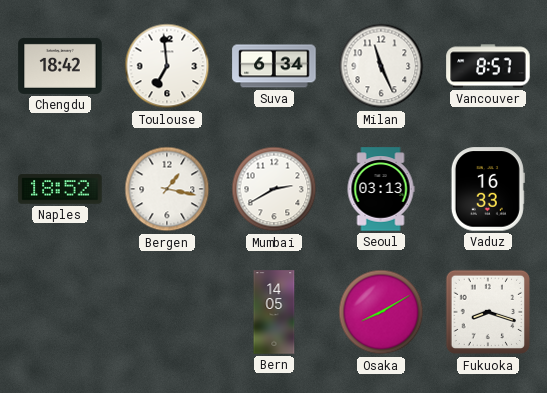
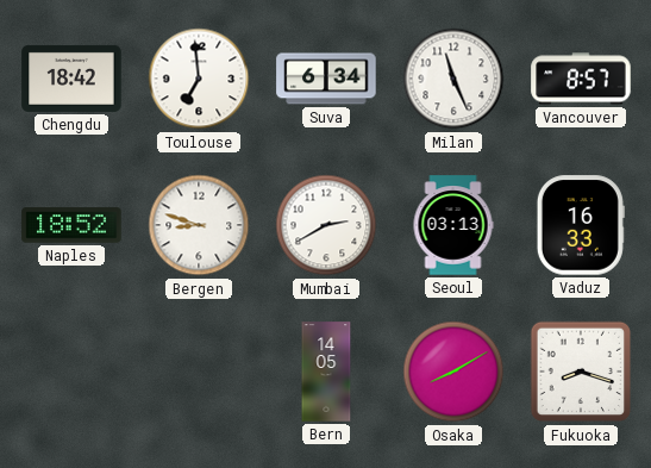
Bergen: 1:17 -> 8:48
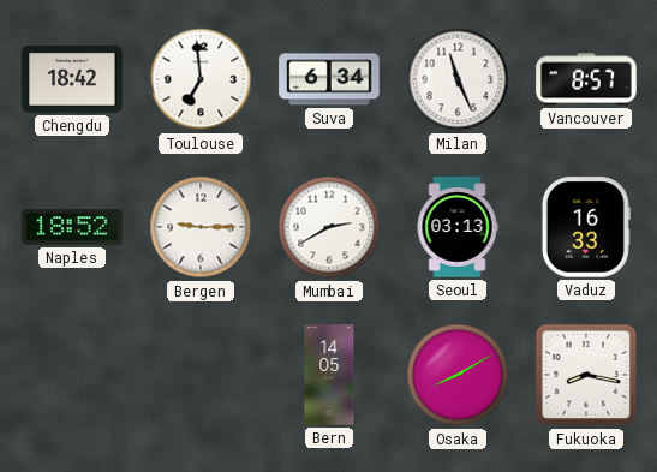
Bergen: 8:48 -> 9:15
Fukuoka: 8:18 -> 8:17
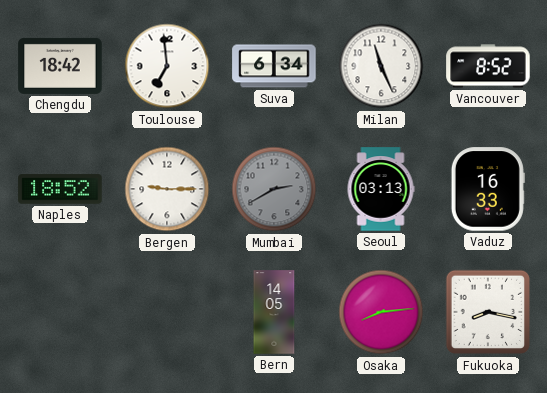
Vancouver: 8:57 -> 8:52
Mumbai dial: white -> grey
Osaka: 8:10 -> 8:14
